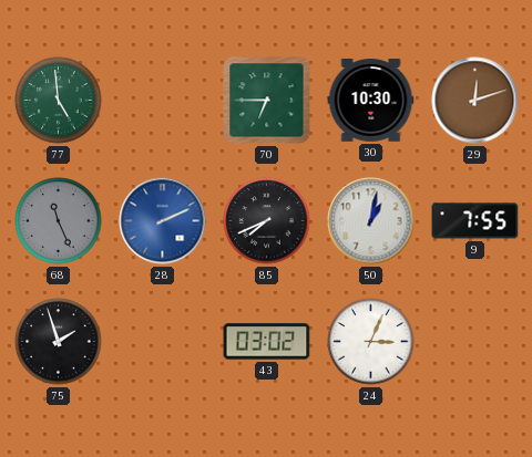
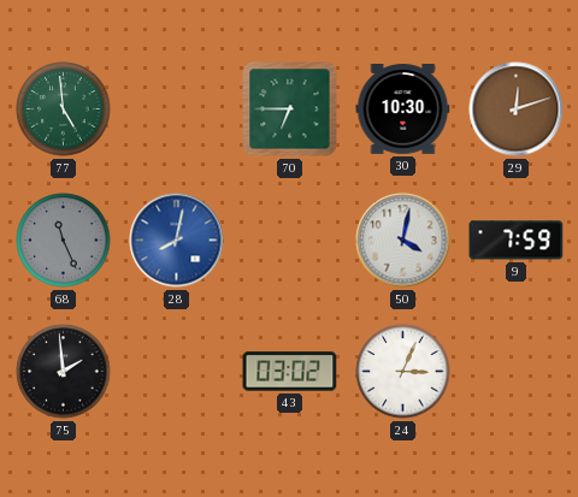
28: 2:11 -> 8:02
85: 7:41 -> none
50: 1:02 -> 4:02
9: 7:55 -> 7:59
75: 1:57 -> 1:59
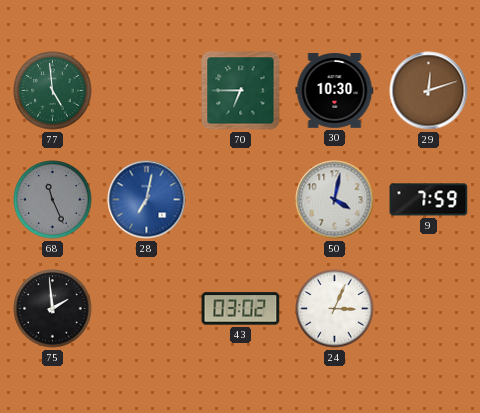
28: 8:02 -> 7:02
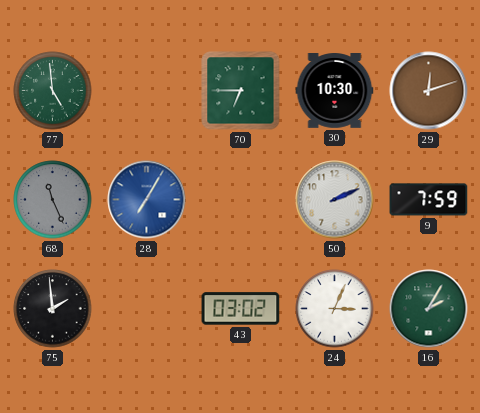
28: 7:02 -> 7:05
50: 4:02 -> 2:11
16: none -> 2:05
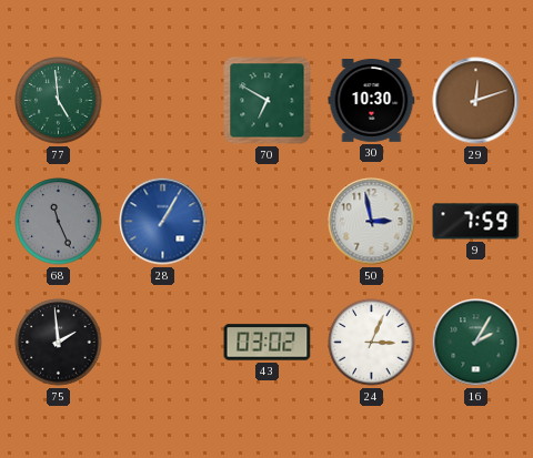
70: 6:45 -> 6:50
28: 7:05 -> 1:05
50: 2:11 -> 2:58
